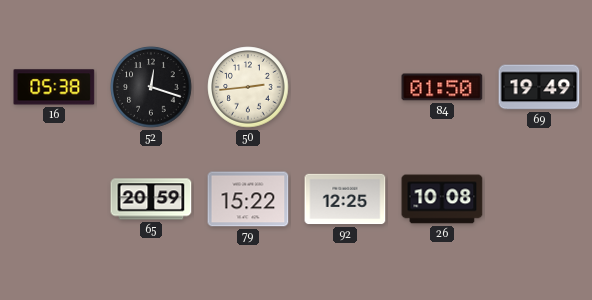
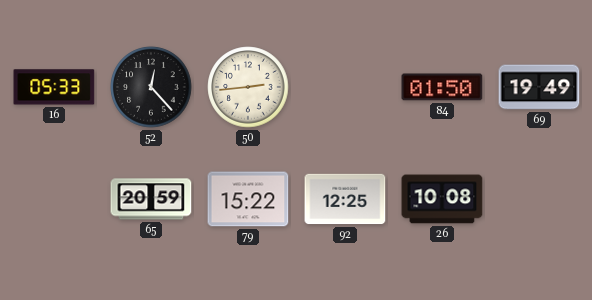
16: 05:38 -> 05:33
52: 12:18 -> 12:23
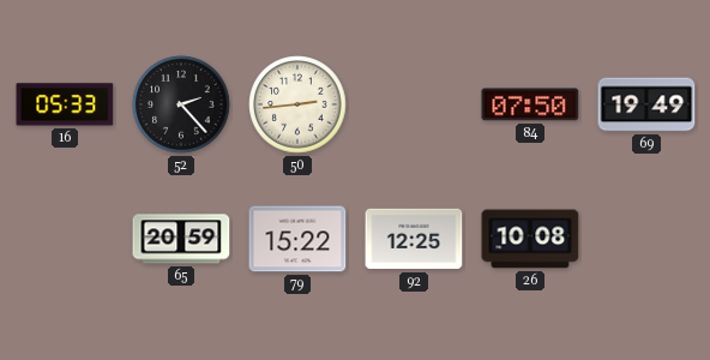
52: 12:23 -> 2:23
84: 01:50 -> 07:50
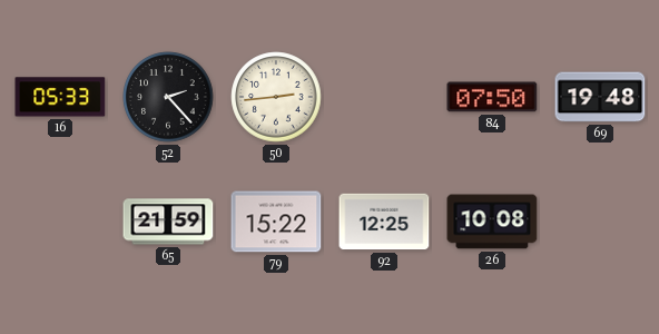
69: 19:49 -> 19:48
65: 20:59 -> 21:59
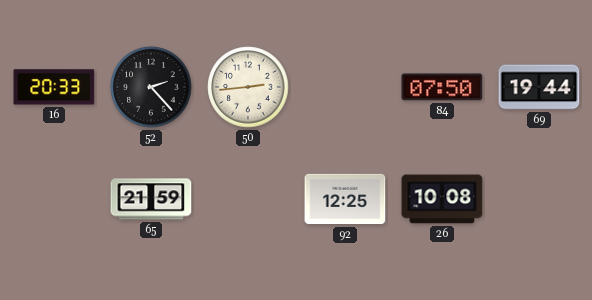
16: 05:33 -> 20:33
69: 19:48 -> 19:44
79: 15:22 -> none
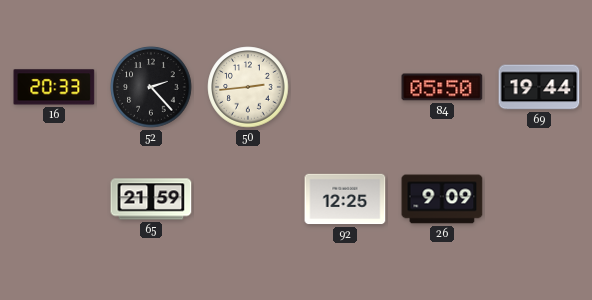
84: 07:50 -> 05:50
26: 10:08 -> 9:09
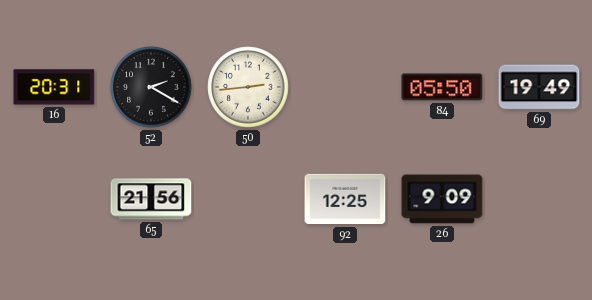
16: 20:33 -> 20:31
52: 2:23 -> 2:20
69: 19:44 -> 19:49
65: 21:59 -> 21:56
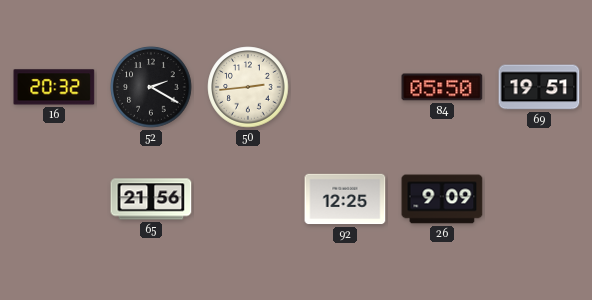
16: 20:31 -> 20:32
69: 19:49 -> 19:51
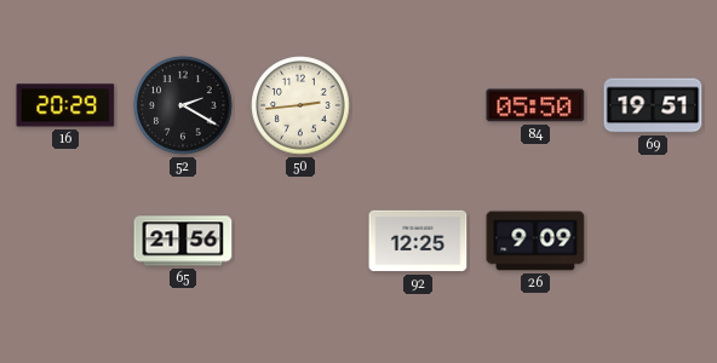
16: 20:32 -> 20:29
